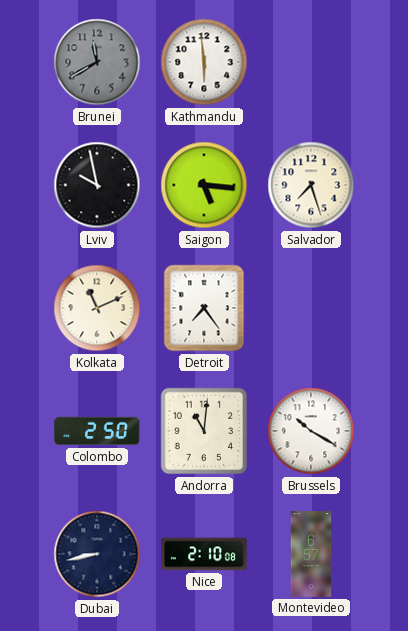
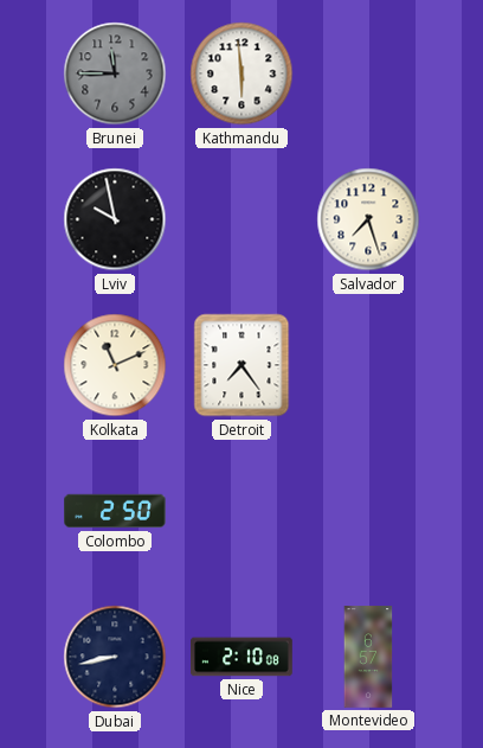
Brunei: 11:40 -> 11:45
Saigon: 5:16 -> none
Andorra: 11:01 -> none
Brussels: 10:20 -> none
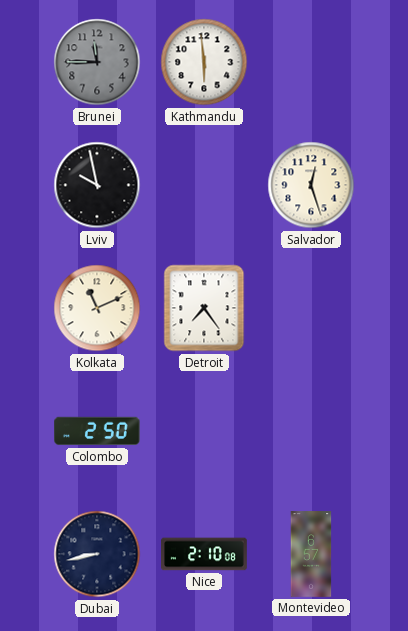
Salvador: 7:27 -> 12:27
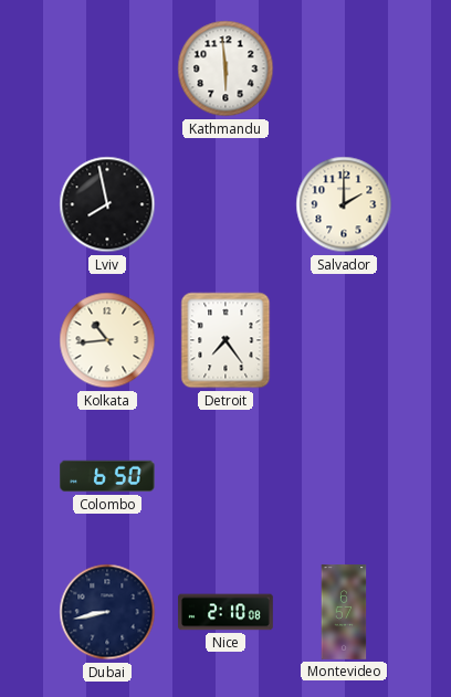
Brunei: 11:45 -> none
Lviv: 9:58 -> 7:58
Salvador: 12:27 -> 2:00
Kolkata: 11:11 -> 10:44
Colombo: 2:50 -> 6:50
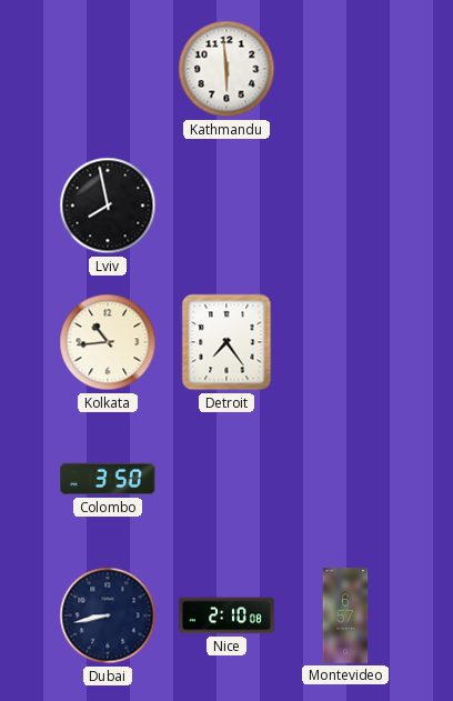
Salvador: 2:00 -> none
Colombo: 6:50 -> 3:50
